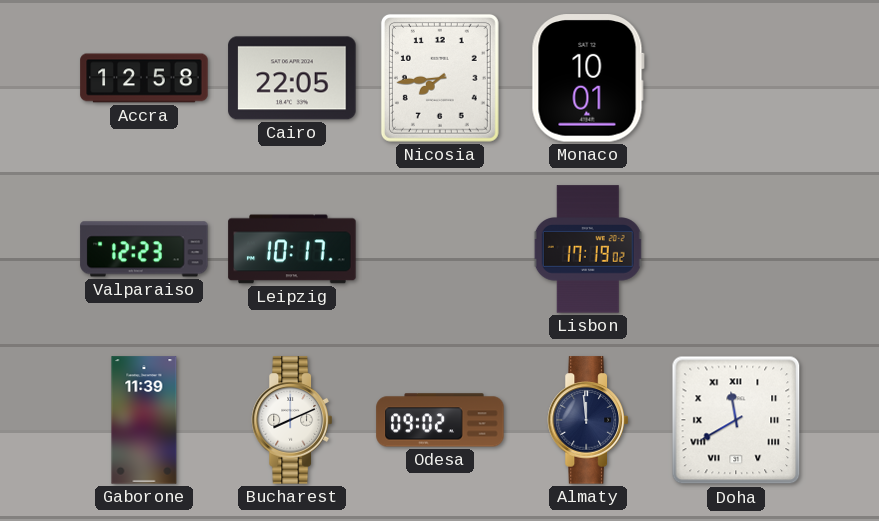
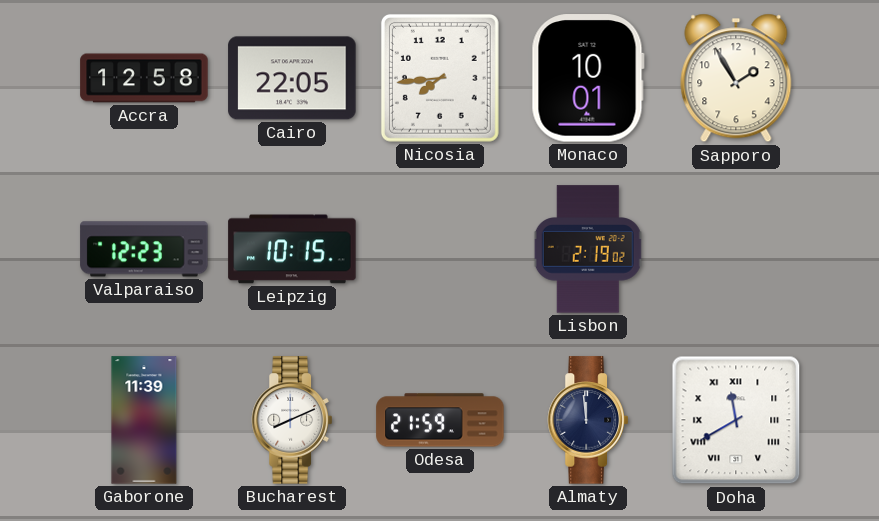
Sapporo: none -> 1:55
Leipzig: 10:17 -> 10:15
Lisbon: 17:19 -> 2:19
Odesa: 09:02 -> 21:59
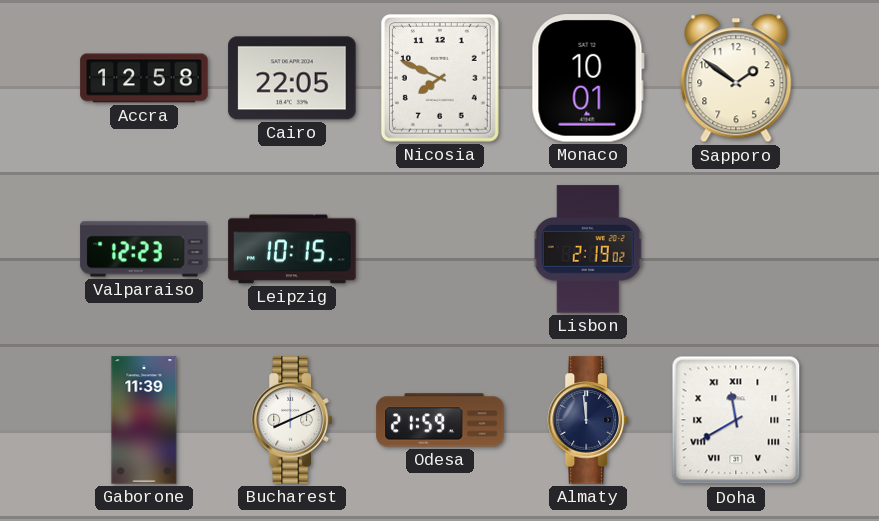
Nicosia: 7:44 -> 7:49
Sapporo: 1:55 -> 1:51
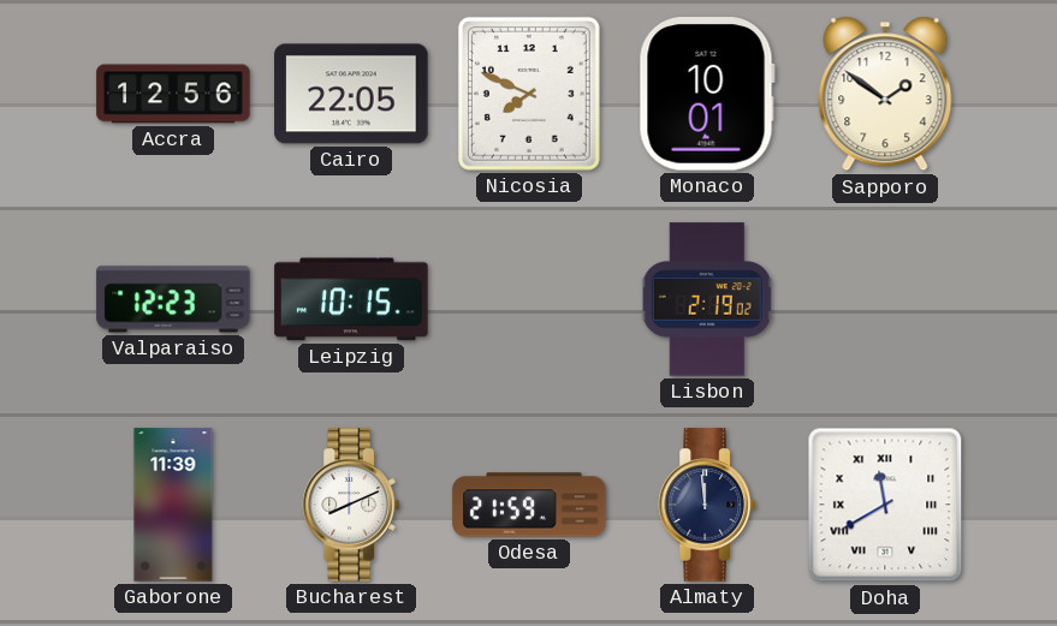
Accra: 12:58 -> 12:56
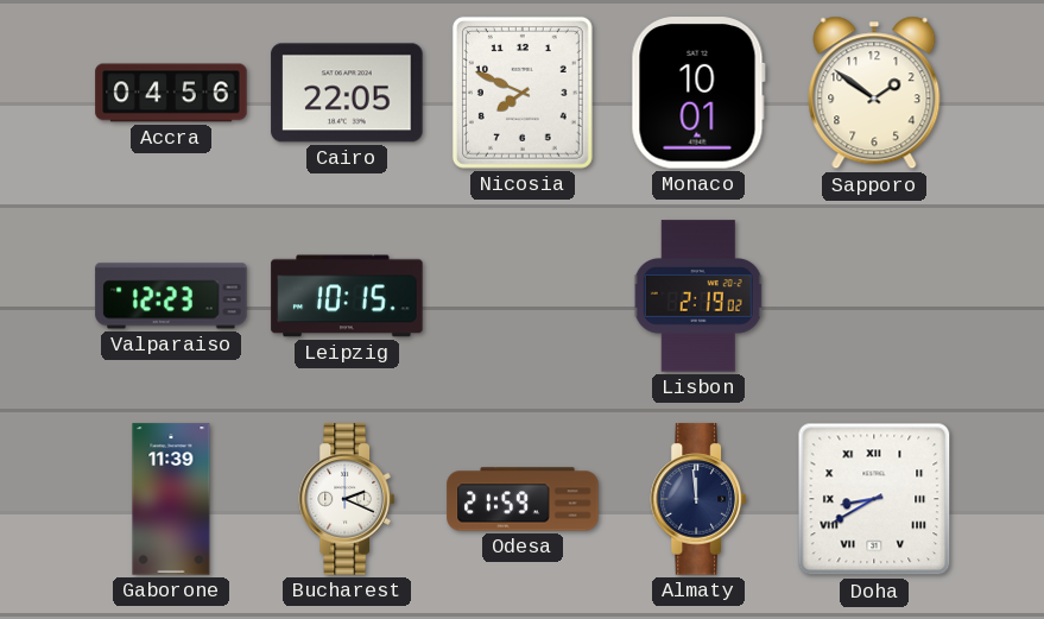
Accra: 12:56 -> 04:56
Bucharest: 8:11 -> 2:19
Doha: 11:40 -> 8:40
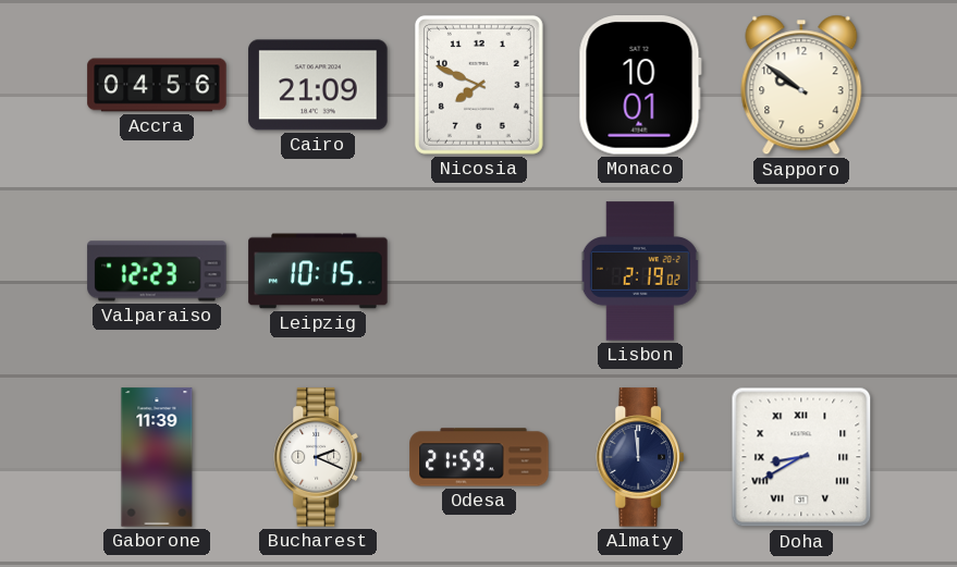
Cairo: 22:05 -> 21:09
Sapporo: 1:51 -> 9:51
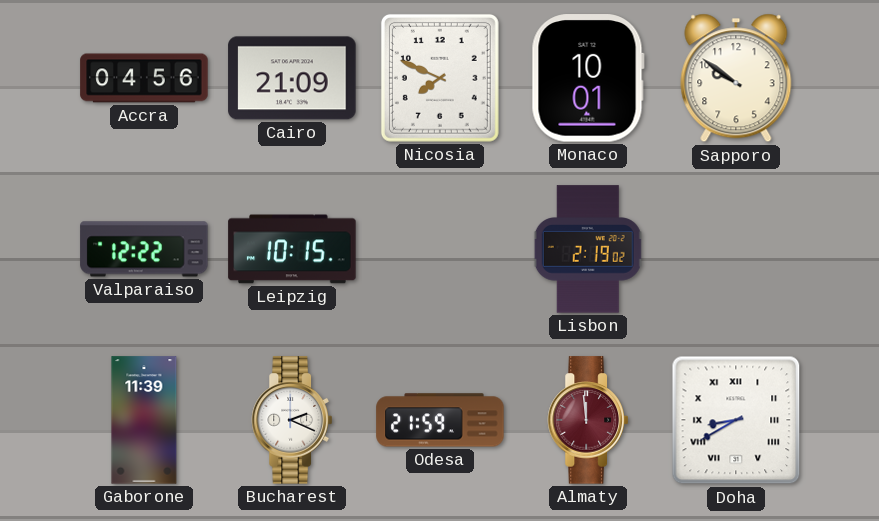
Valparaiso: 12:23 -> 12:22
Almaty dial: navy -> burgundy
